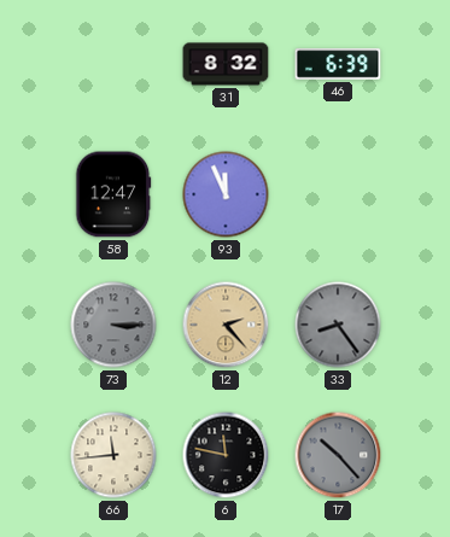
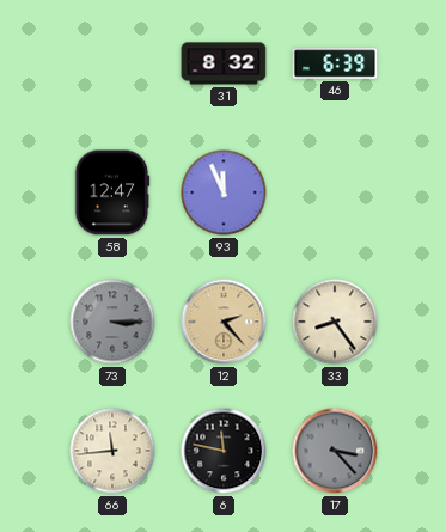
33 dial: grey -> cream
17: 10:23 -> 3:23
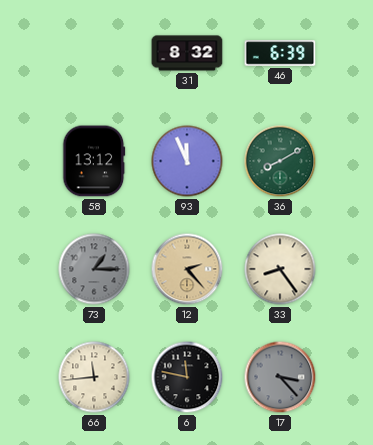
58: 12:47 -> 13:12
36: none -> 8:10
73: 3:15 -> 1:15
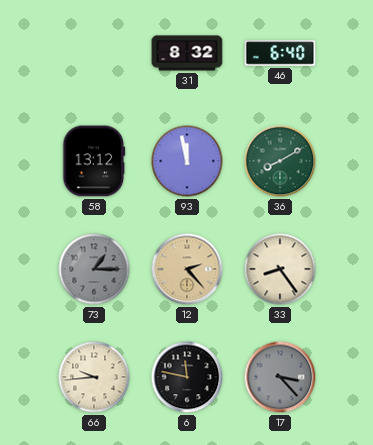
46: 6:39 -> 6:40
93: 11:56 -> 11:58
66: 11:44 -> 9:44
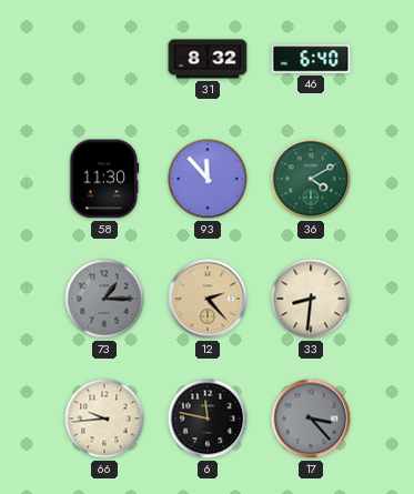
58: 13:12 -> 11:30
93: 11:58 -> 11:53
36: 8:10 -> 4:10
33: 8:24 -> 8:31
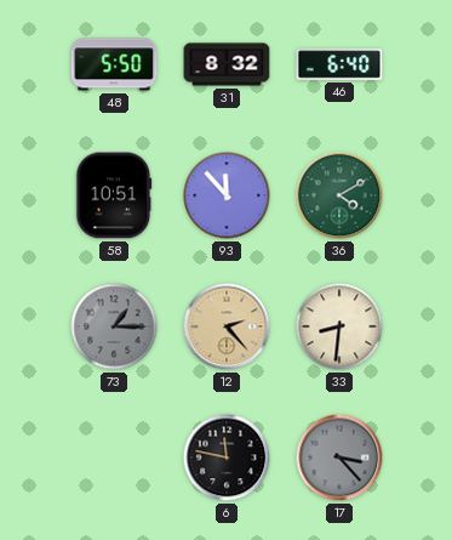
48: none -> 5:50
58: 11:30 -> 10:51
66: 9:44 -> none
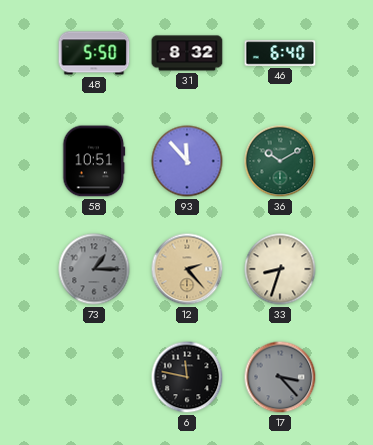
36: 4:10 -> 10:10
33: 8:31 -> 8:33
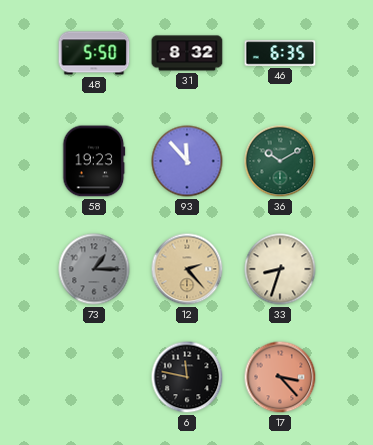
46: 6:40 -> 6:35
58: 10:51 -> 19:23
17 dial: grey -> salmon
